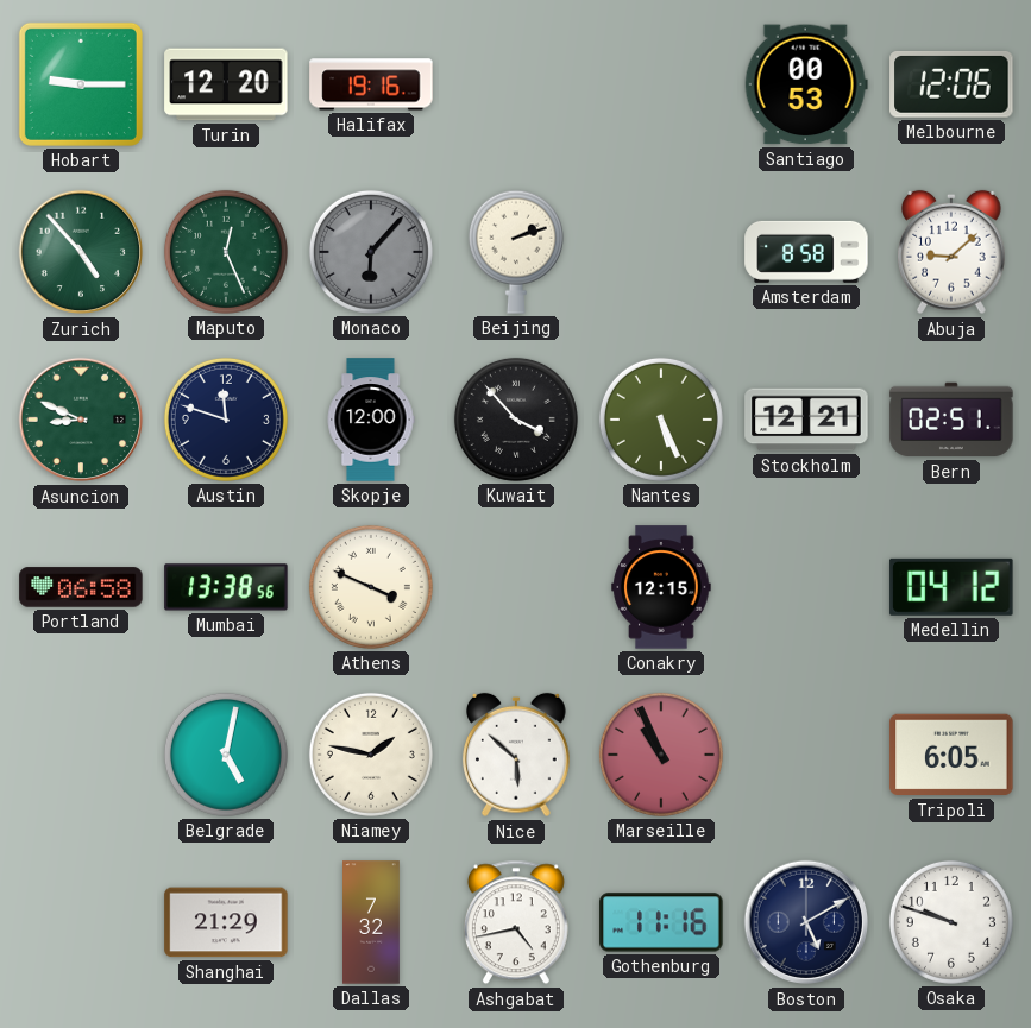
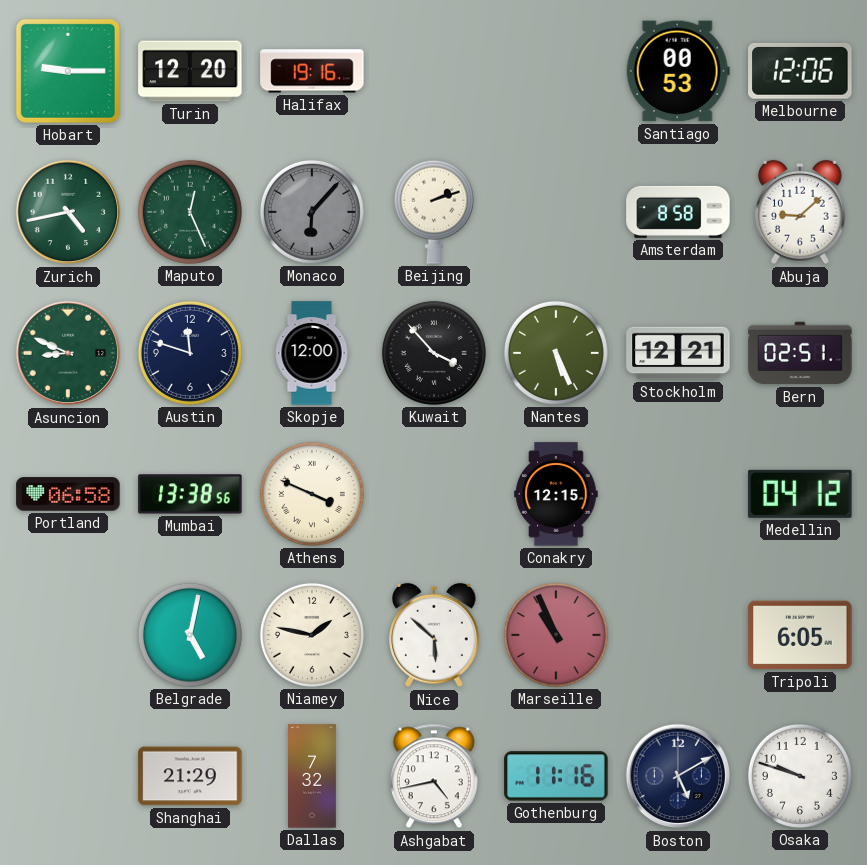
Zurich: 4:53 -> 4:43
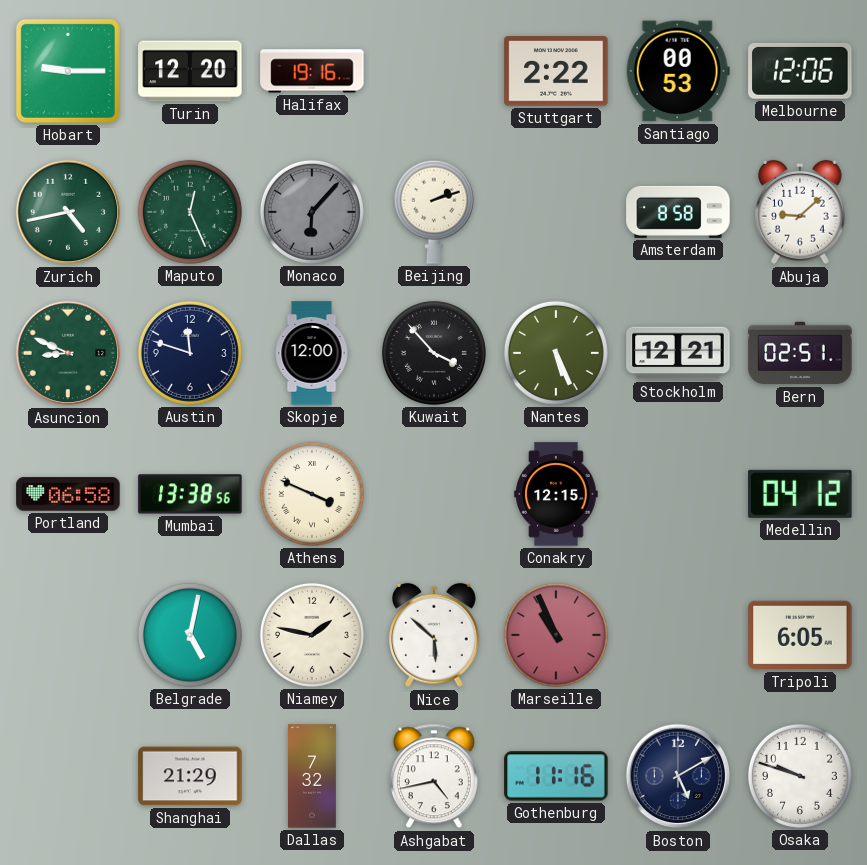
Stuttgart: none -> 2:22
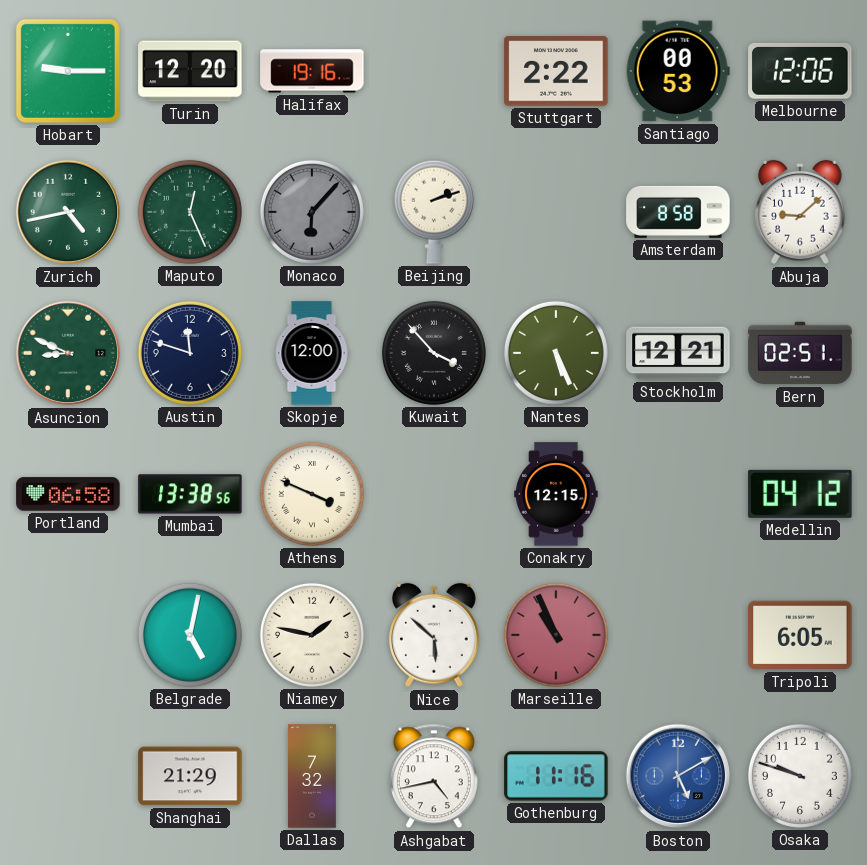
Boston dial: navy -> blue
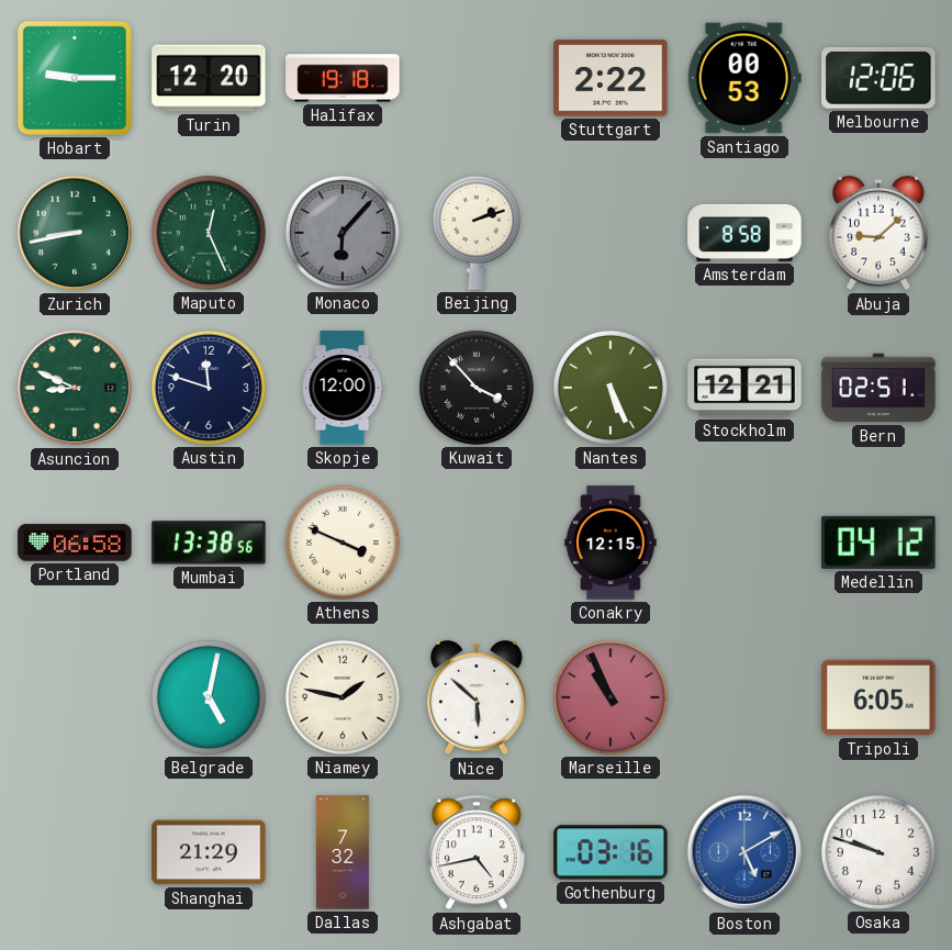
Halifax: 19:16 -> 19:18
Zurich: 4:43 -> 8:43
Gothenburg: 11:16 -> 03:16
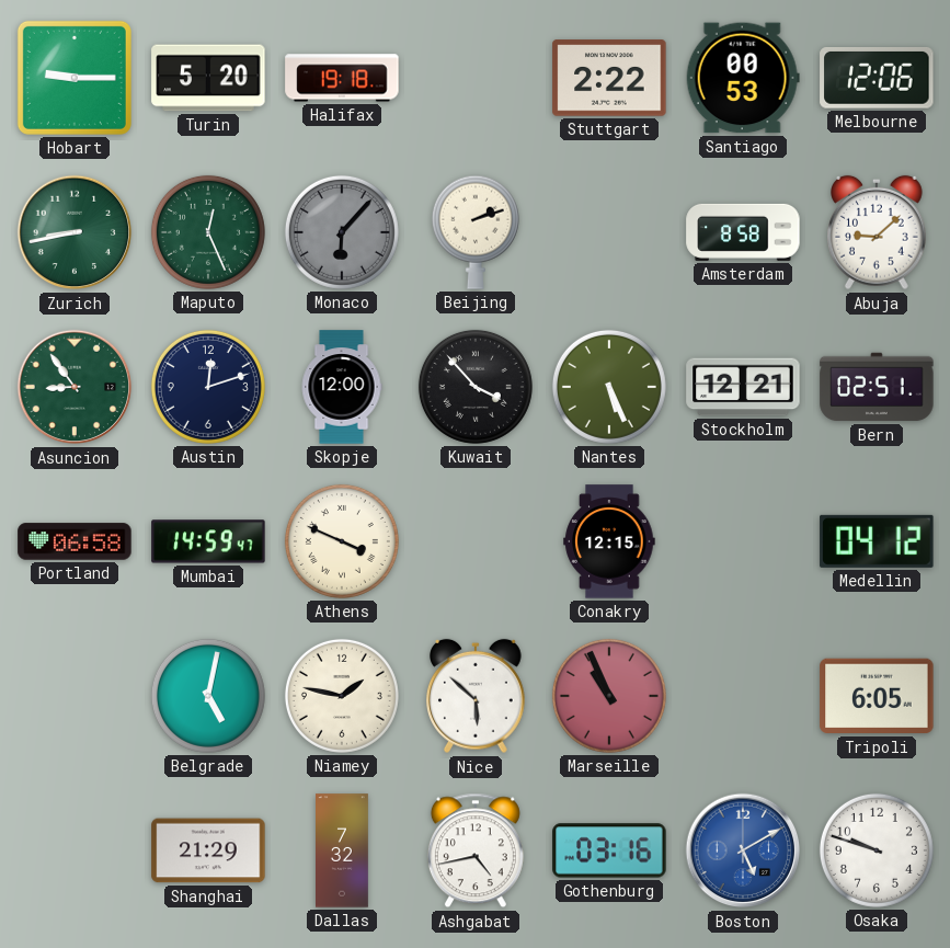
Turin: 12:20 -> 5:20
Asuncion: 8:49 -> 8:54
Austin: 11:48 -> 12:12
Mumbai: 13:38 -> 14:59
